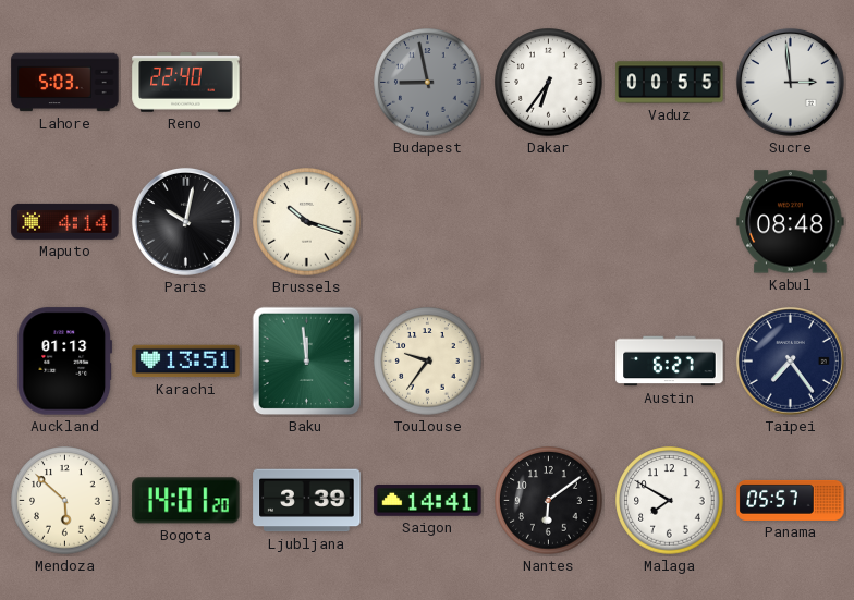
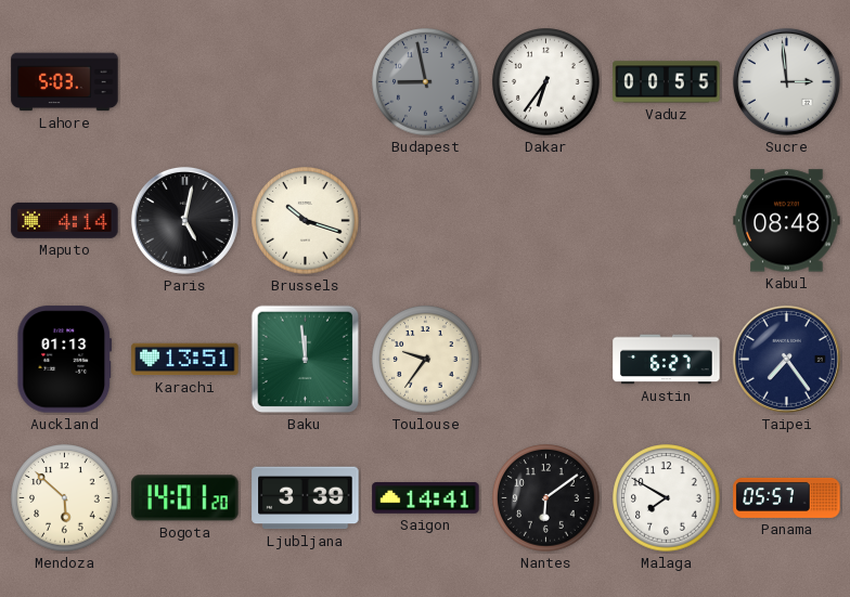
Reno: 22:40 -> none
Paris: 10:02 -> 5:02
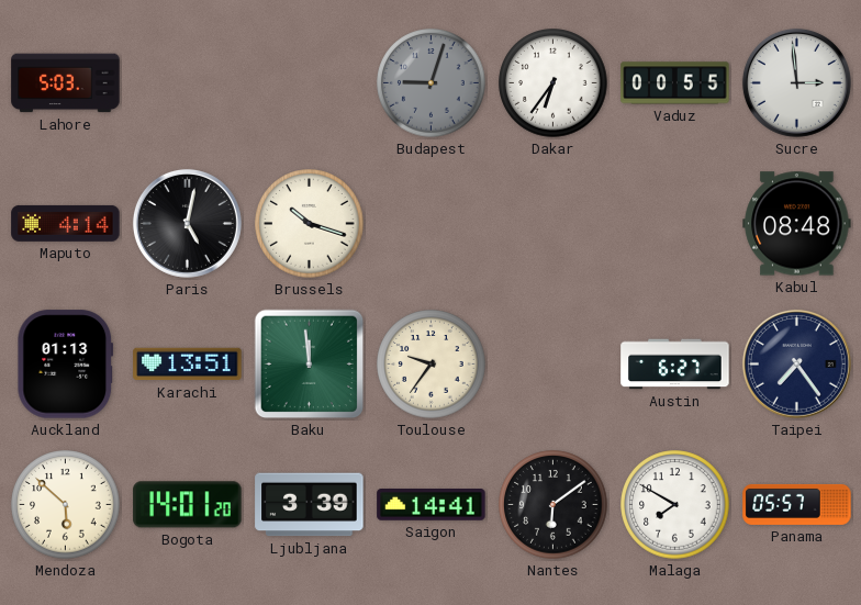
Budapest: 8:58 -> 9:03
